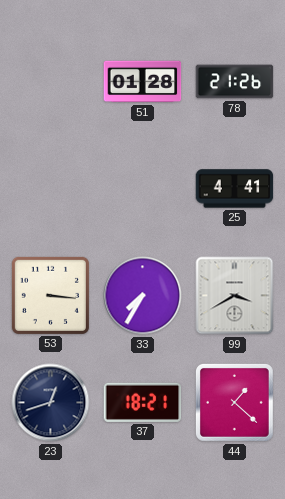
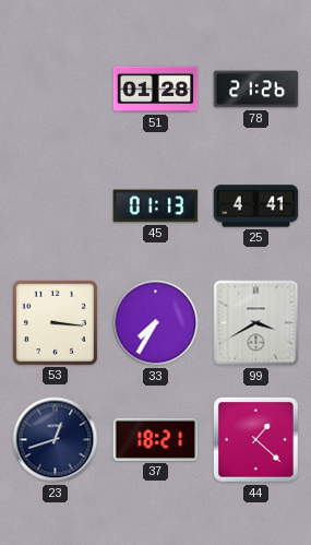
45: none -> 01:13
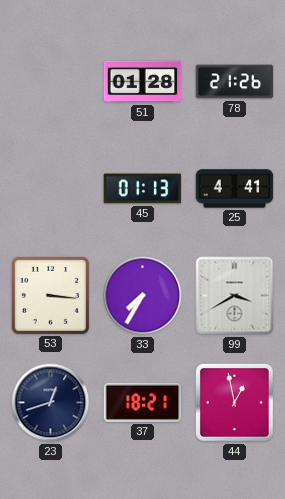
44: 1:22 -> 12:58
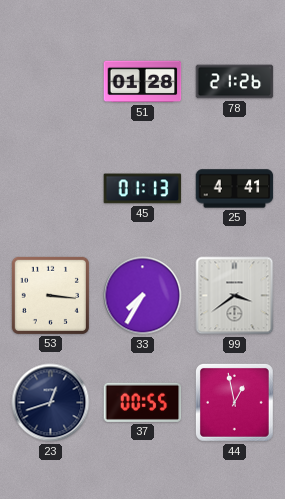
99: 3:40 -> 3:39
37: 18:21 -> 00:55
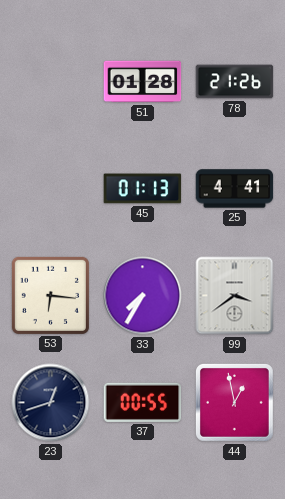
53: 3:16 -> 6:16
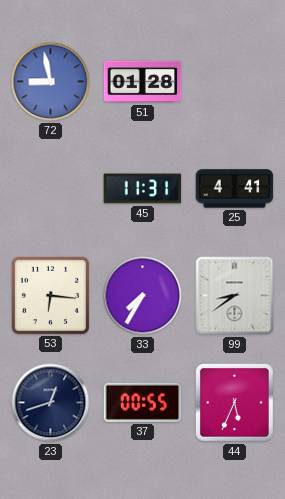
72: none -> 8:58
78: 21:26 -> none
45: 01:13 -> 11:31
99: 3:39 -> 8:39
44: 12:58 -> 5:34
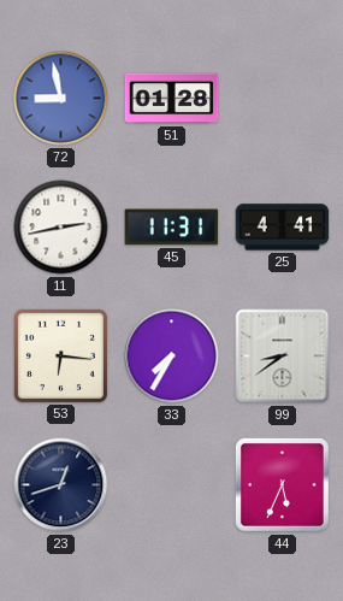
11: none -> 2:43
37: 00:55 -> none
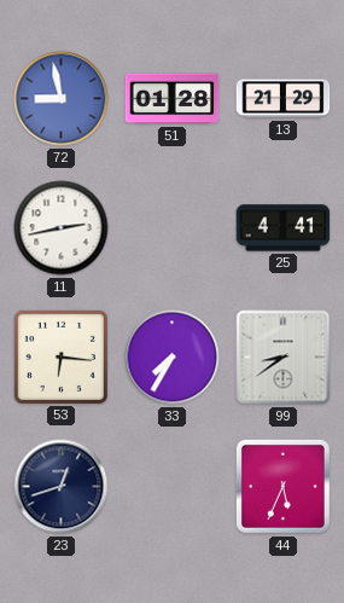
13: none -> 21:29
45: 11:31 -> none
